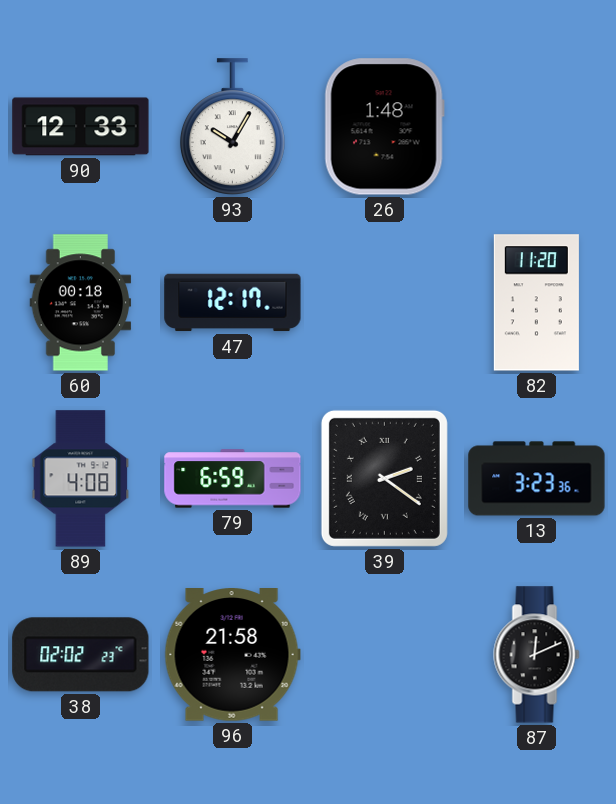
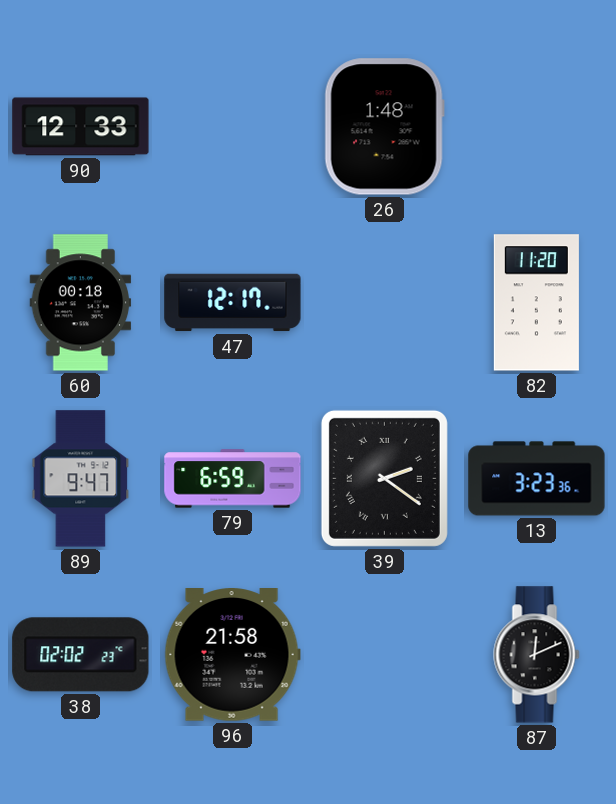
93: 10:05 -> none
89: 4:08 -> 9:47
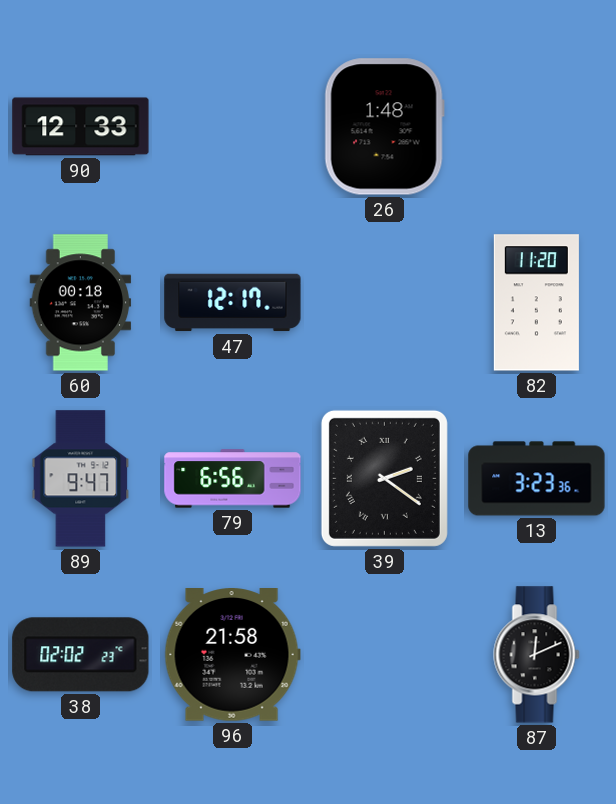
79: 6:59 -> 6:56
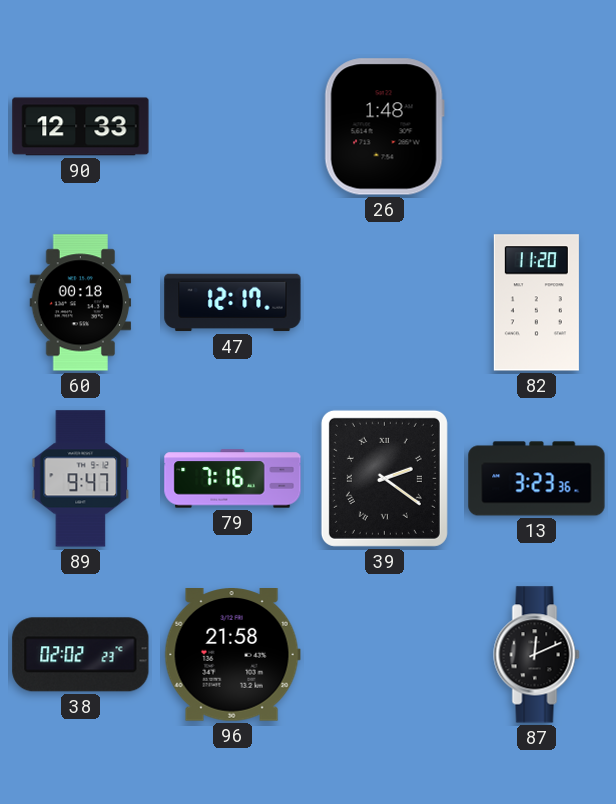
79: 6:56 -> 7:16
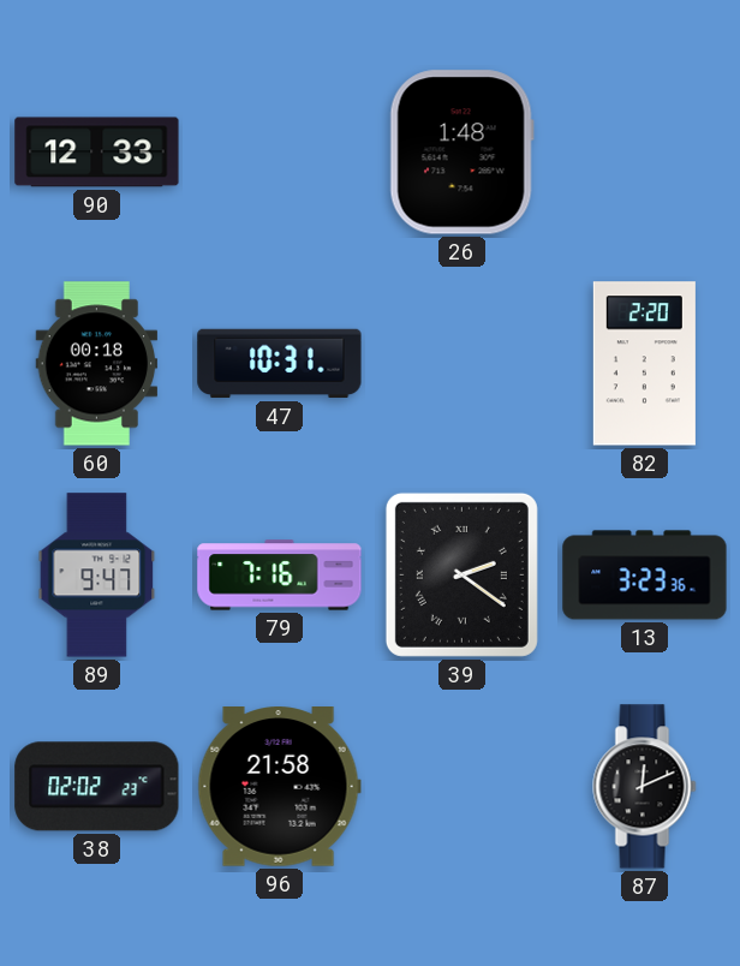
47: 12:17 -> 10:31
82: 11:20 -> 2:20
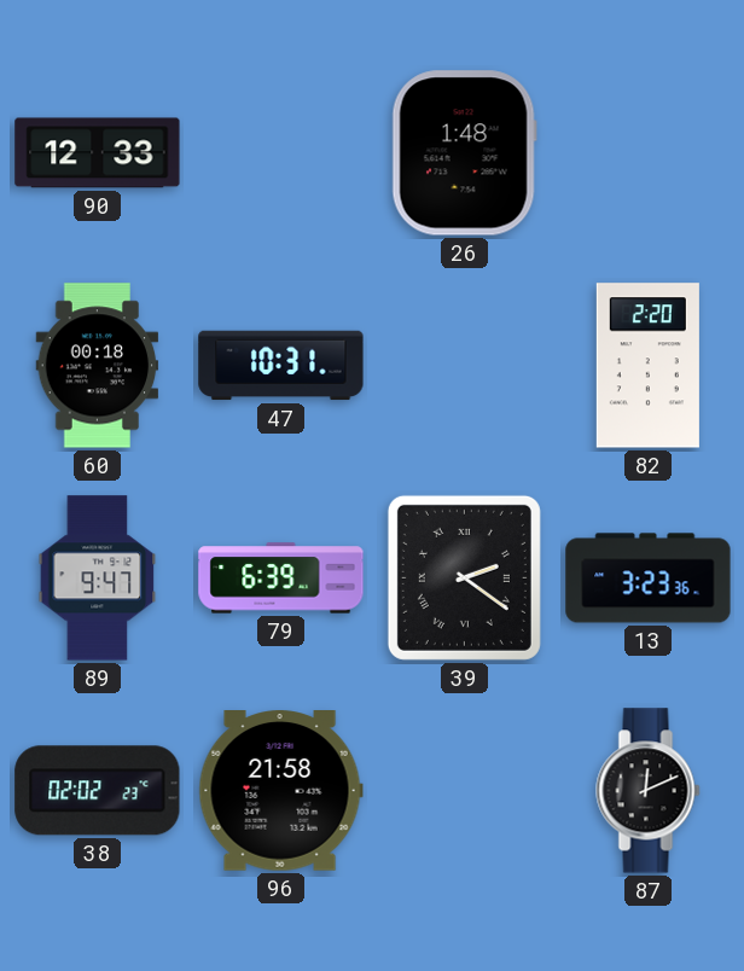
79: 7:16 -> 6:39
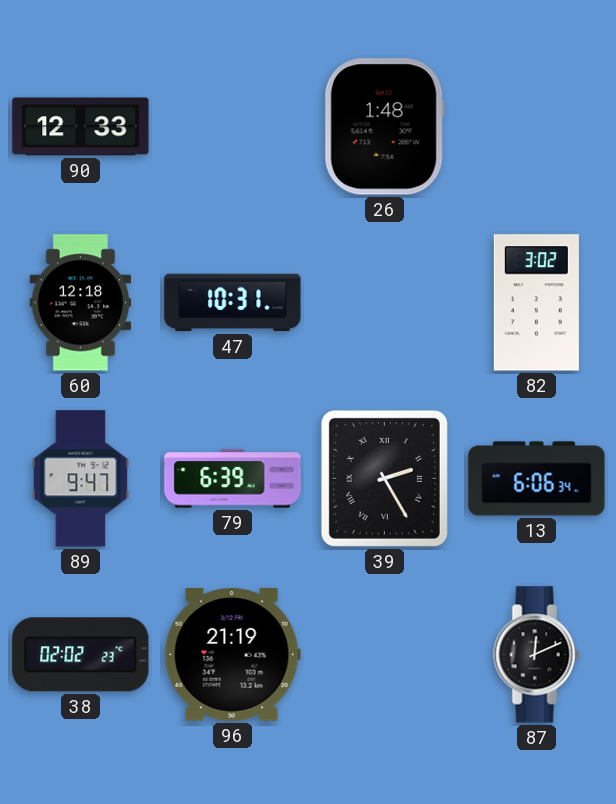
60: 00:18 -> 12:18
82: 2:20 -> 3:02
39: 2:21 -> 2:25
13: 3:23 -> 6:06
96: 21:58 -> 21:19
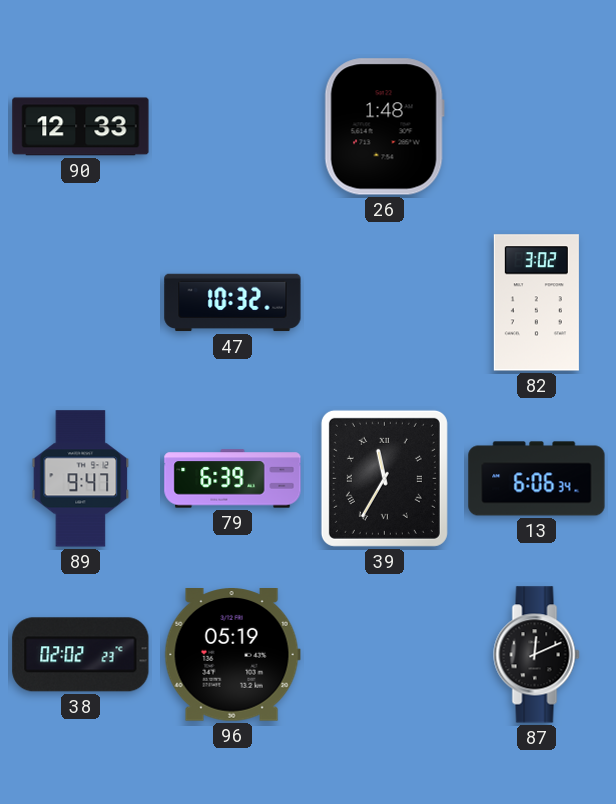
60: 12:18 -> none
47: 10:31 -> 10:32
39: 2:25 -> 11:35
96: 21:19 -> 05:19
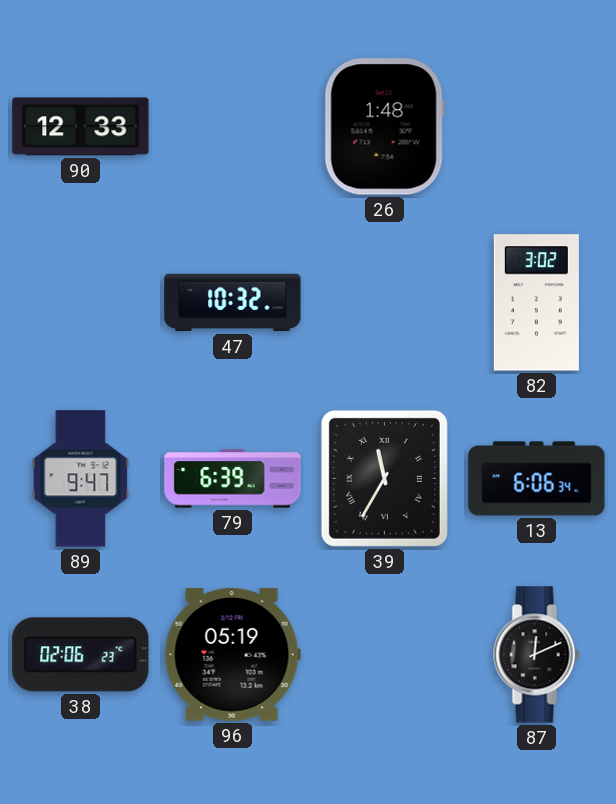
38: 02:02 -> 02:06
